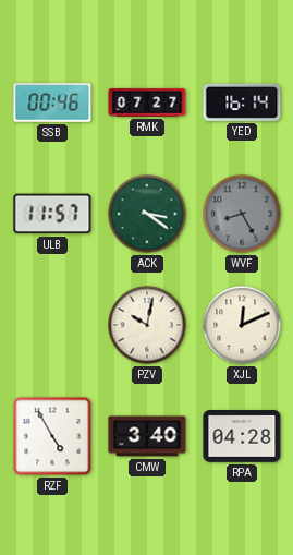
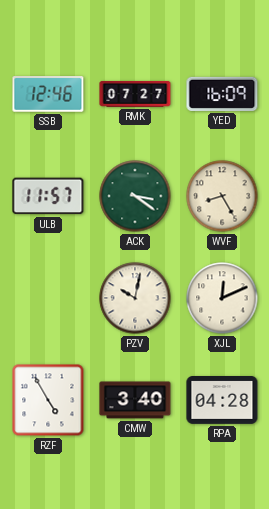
SSB: 00:46 -> 12:46
YED: 16:14 -> 16:09
WVF dial: grey -> cream
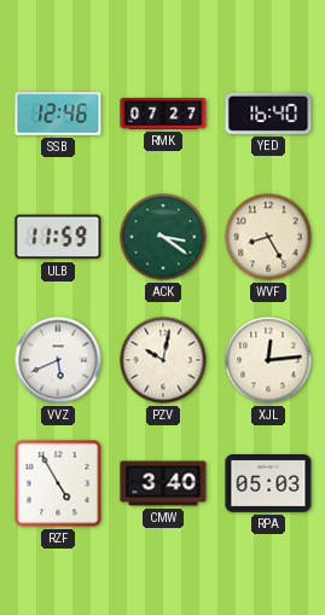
YED: 16:09 -> 16:40
ULB: 11:57 -> 11:59
VVZ: none -> 5:41
XJL: 12:11 -> 12:14
RPA: 04:28 -> 05:03
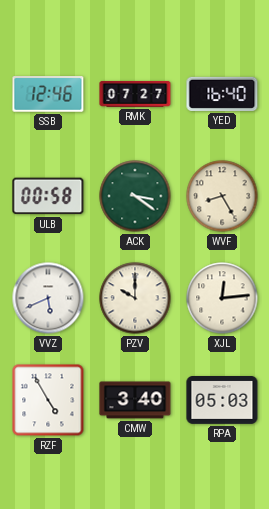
ULB: 11:59 -> 00:58
PZV: 10:02 -> 10:00
